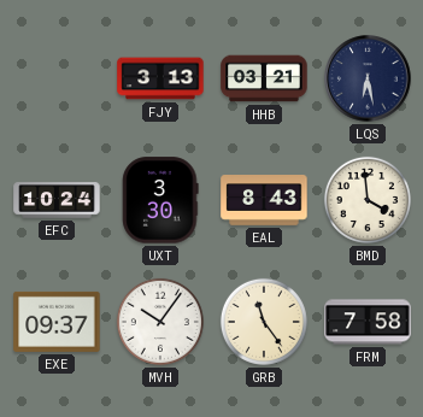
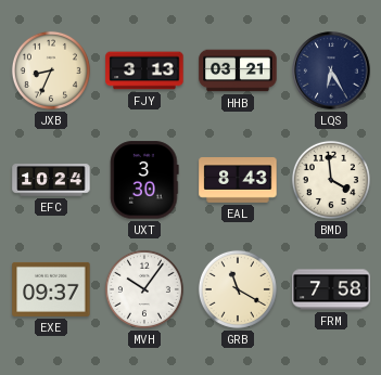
JXB: none -> 8:34
LQS: 6:28 -> 6:25
GRB: 11:24 -> 11:20
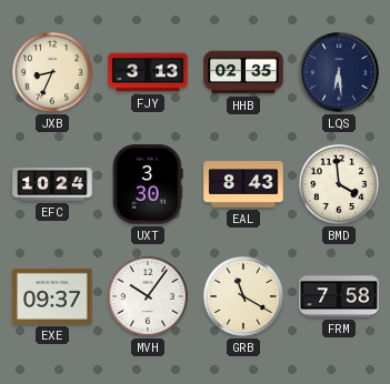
HHB: 03:21 -> 02:35
LQS: 6:25 -> 6:29
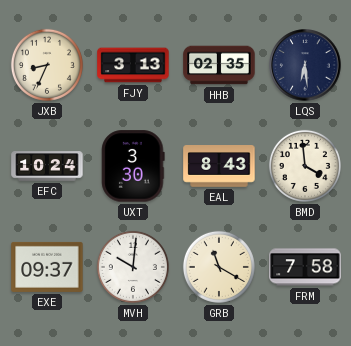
MVH: 10:06 -> 10:01
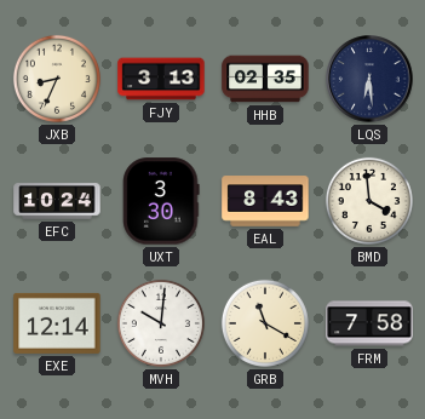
EXE: 09:37 -> 12:14
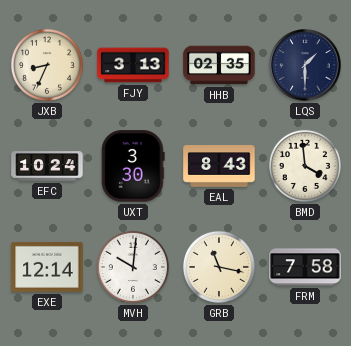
LQS: 6:29 -> 1:30
GRB: 11:20 -> 11:17
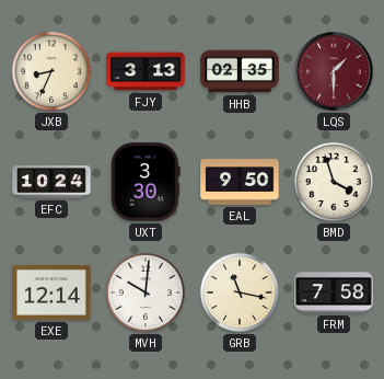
LQS dial: navy -> burgundy
EAL: 8:43 -> 9:50
BMD: 3:59 -> 3:57
